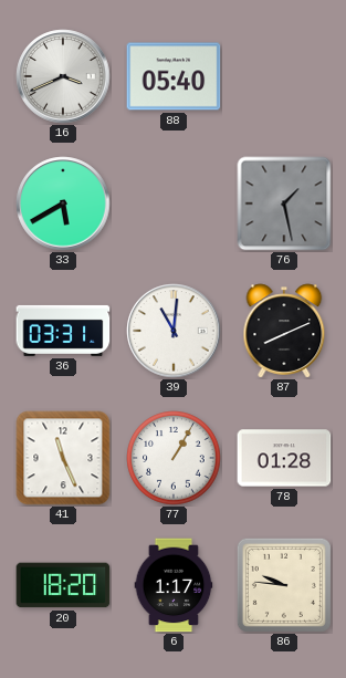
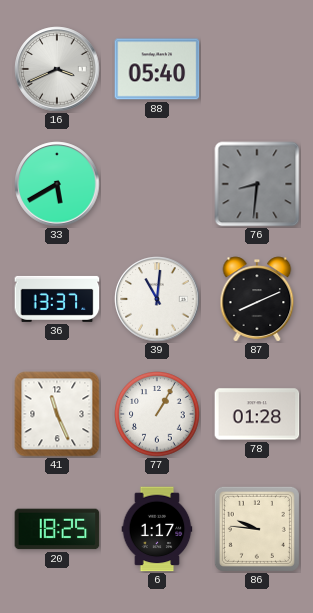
76: 1:28 -> 8:31
36: 03:31 -> 13:37
20: 18:20 -> 18:25
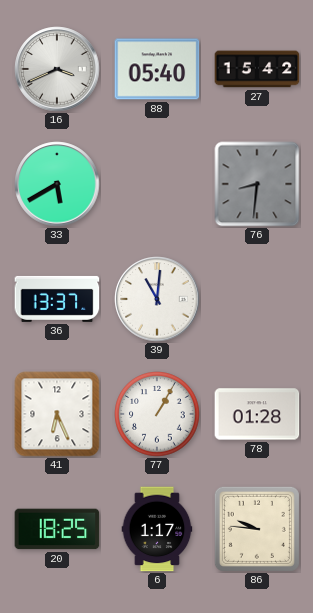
27: none -> 15:42
87: 8:11 -> none
41: 11:26 -> 6:26
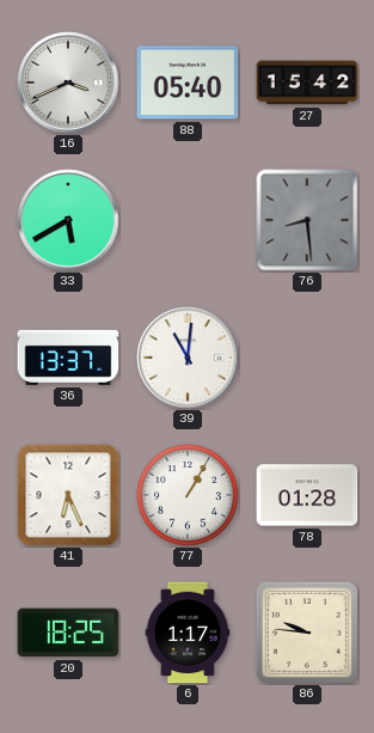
76: 8:31 -> 8:29
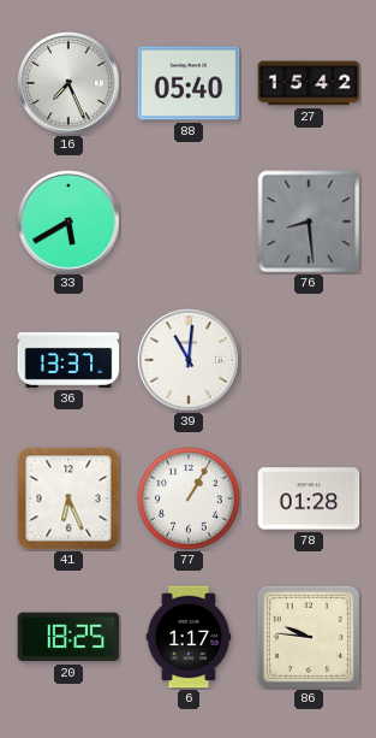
16: 3:41 -> 7:26
